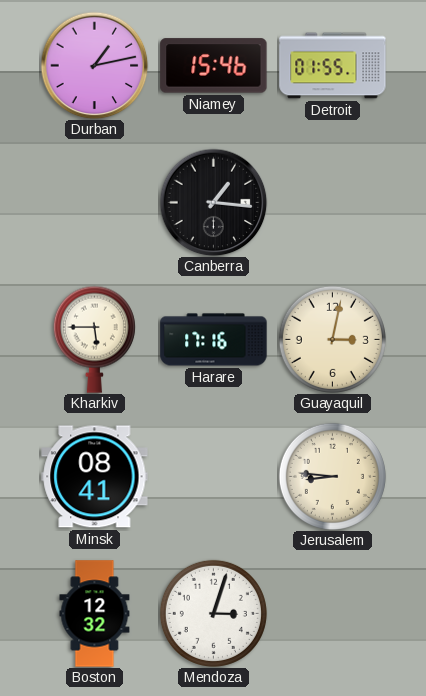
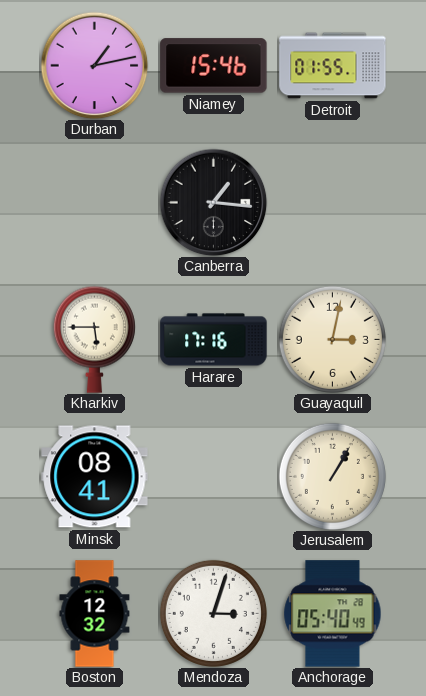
Jerusalem: 8:46 -> 1:05
Anchorage: none -> 05:40
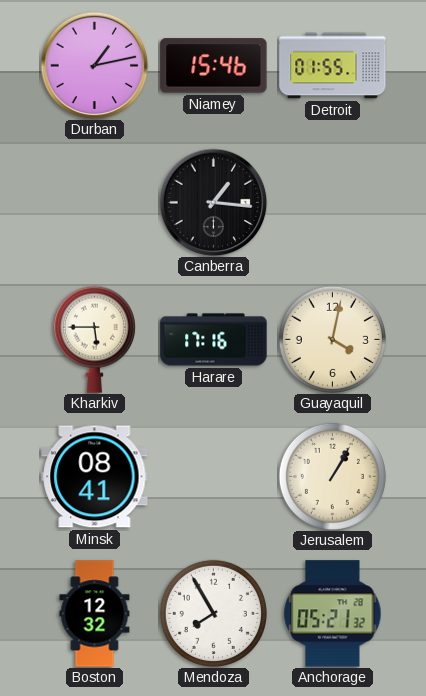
Guayaquil: 3:02 -> 4:02
Mendoza: 3:03 -> 7:55
Anchorage: 05:40 -> 05:21
